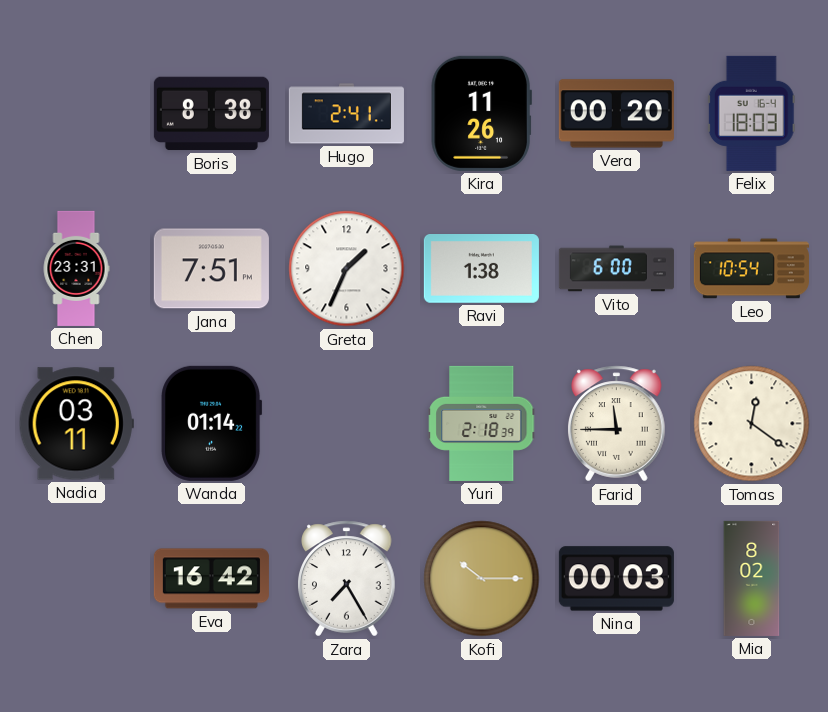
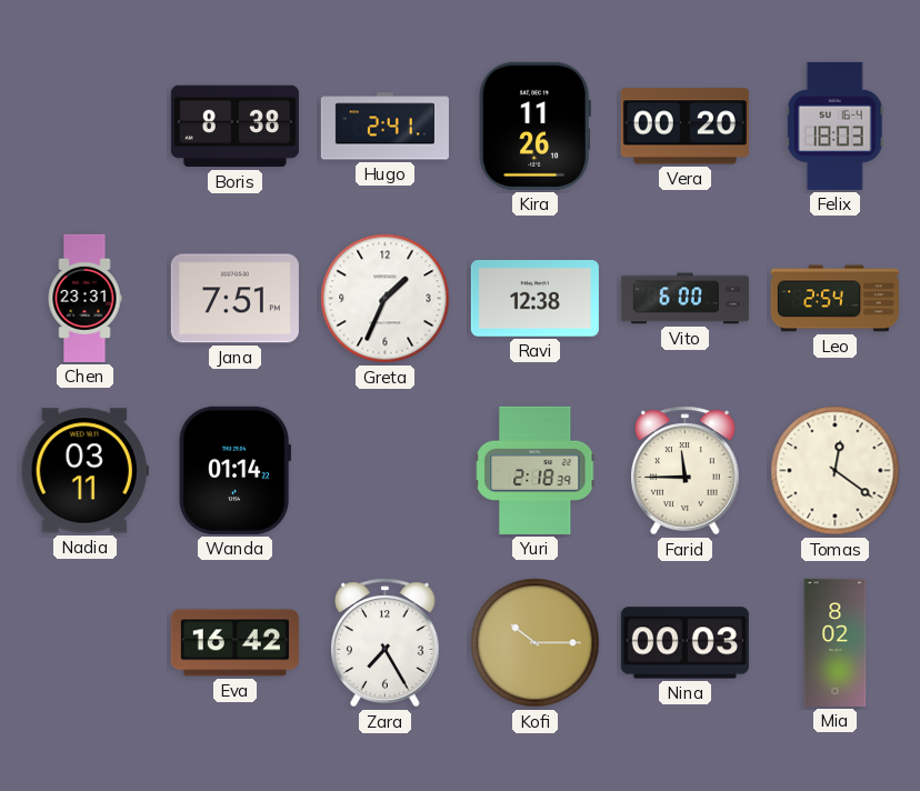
Ravi: 1:38 -> 12:38
Leo: 10:54 -> 2:54
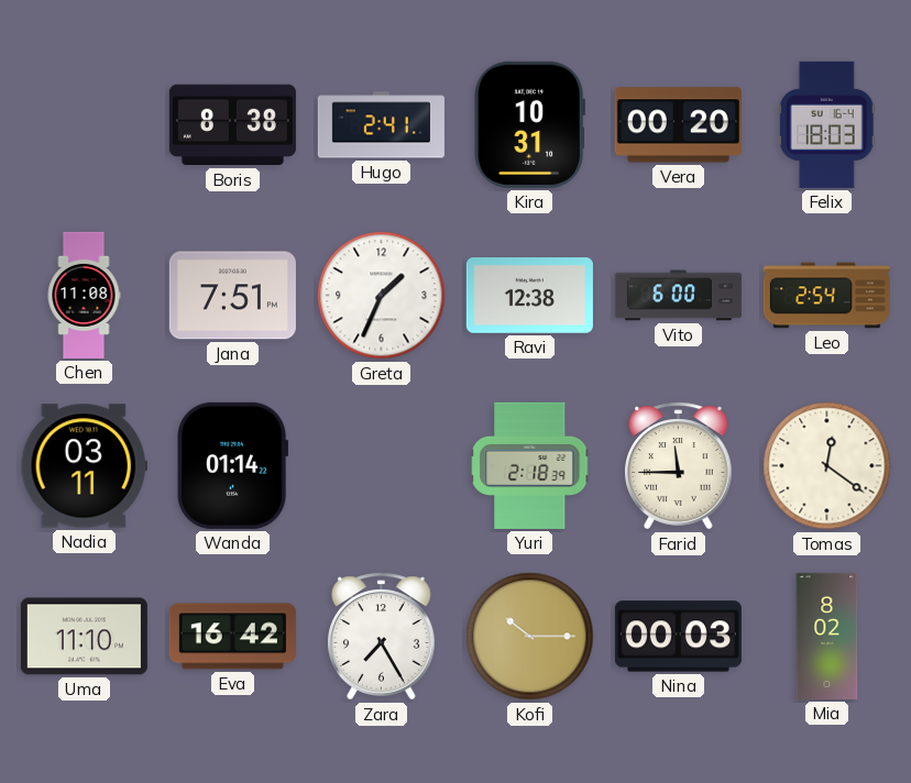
Kira: 11:26 -> 10:31
Chen: 23:31 -> 11:08
Uma: none -> 11:10
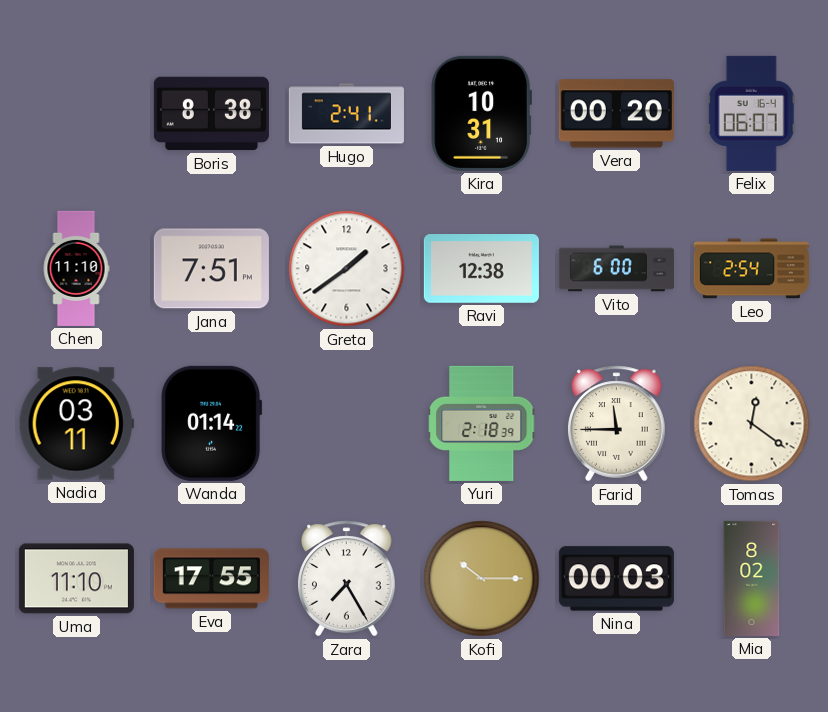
Felix: 18:03 -> 06:07
Chen: 11:08 -> 11:10
Greta: 1:34 -> 1:39
Eva: 16:42 -> 17:55
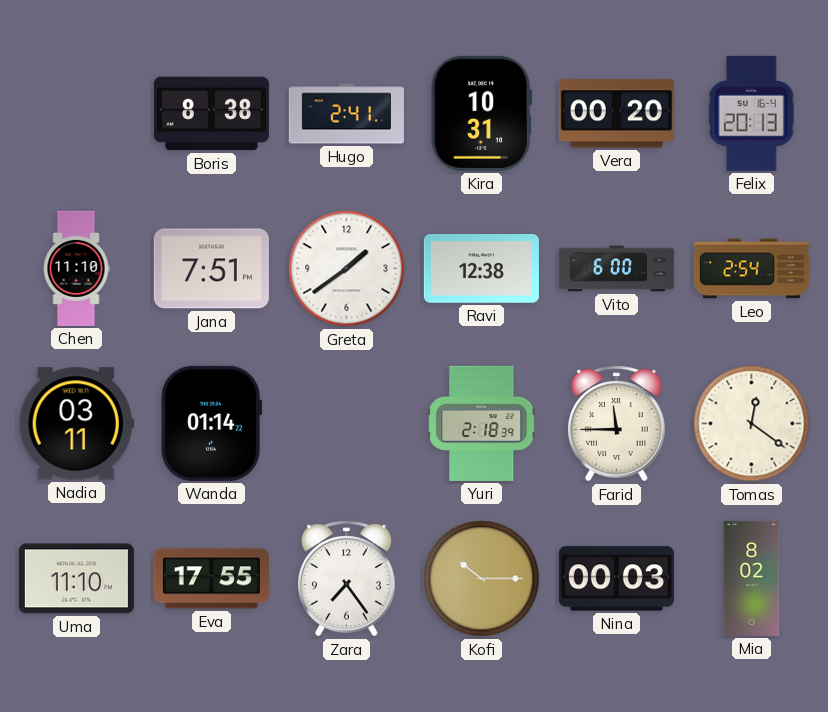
Felix: 06:07 -> 20:13
Zara: 7:25 -> 7:24
